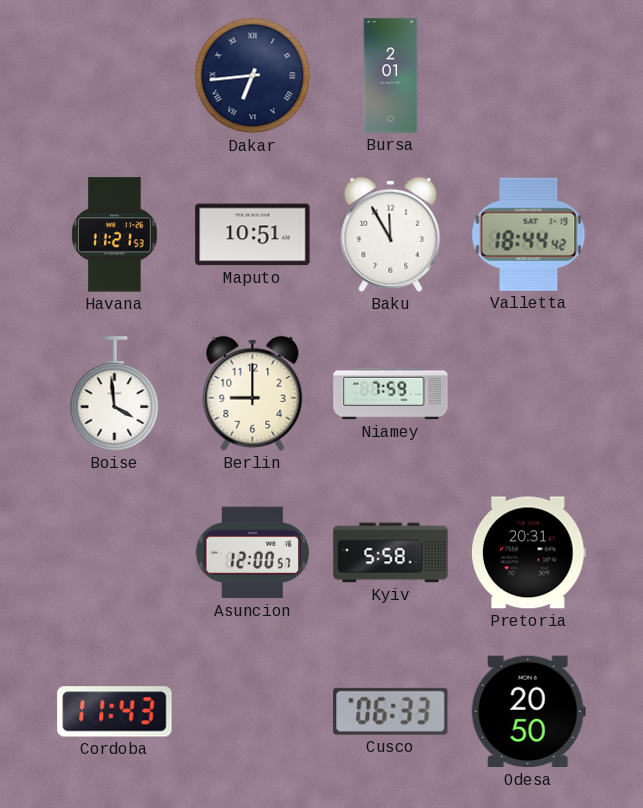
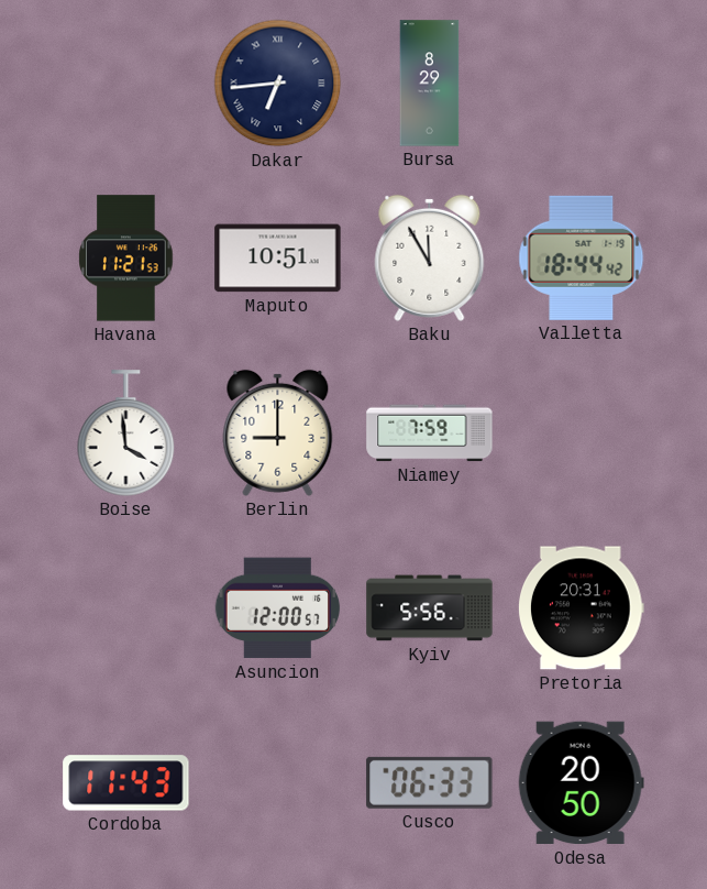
Bursa: 2:01 -> 8:29
Kyiv: 5:58 -> 5:56
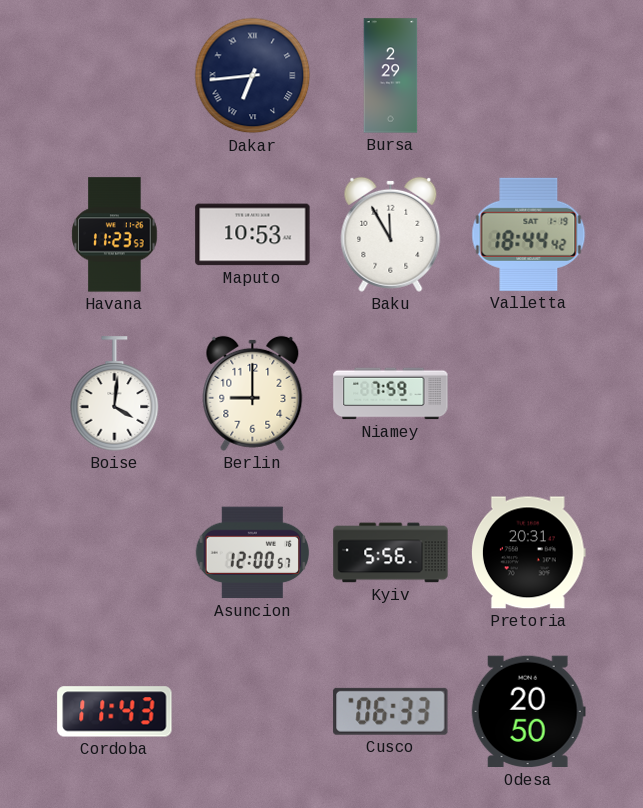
Bursa: 8:29 -> 2:29
Havana: 11:21 -> 11:23
Maputo: 10:51 -> 10:53
Boise: 3:59 -> 4:01
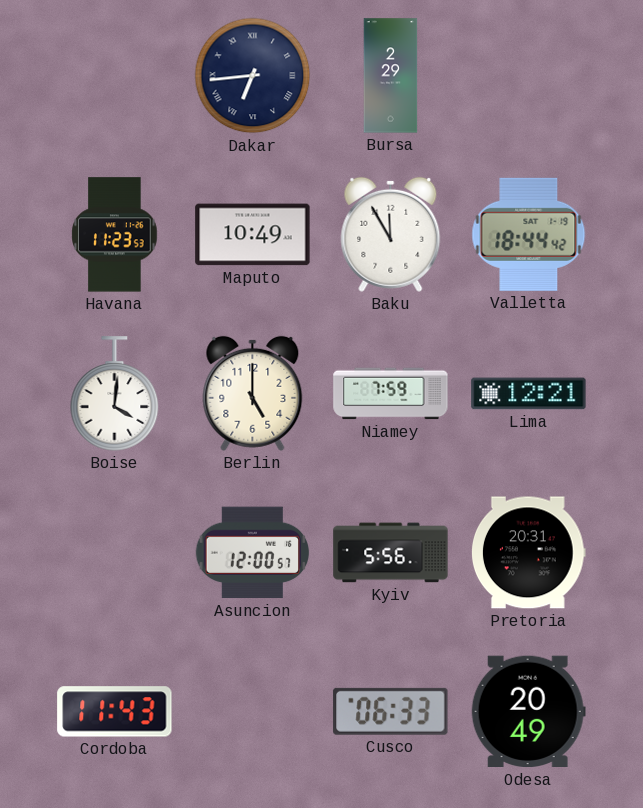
Maputo: 10:53 -> 10:49
Berlin: 9:00 -> 5:00
Lima: none -> 12:21
Odesa: 20:50 -> 20:49
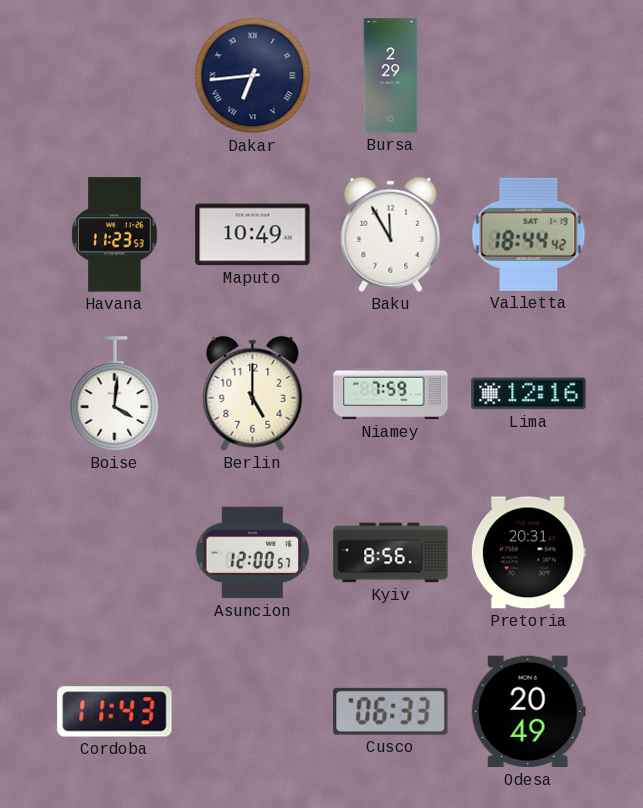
Lima: 12:21 -> 12:16
Kyiv: 5:56 -> 8:56
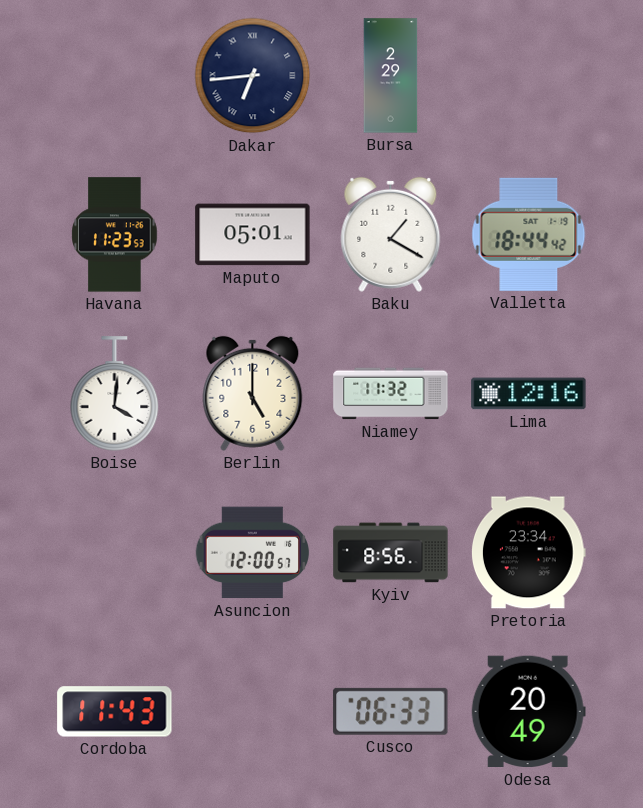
Maputo: 10:49 -> 05:01
Baku: 11:55 -> 1:20
Niamey: 7:59 -> 11:32
Pretoria: 20:31 -> 23:34
